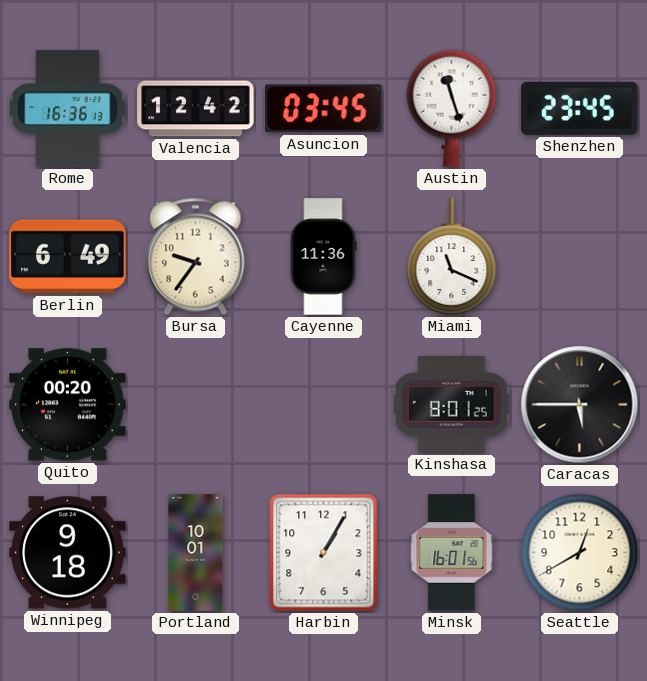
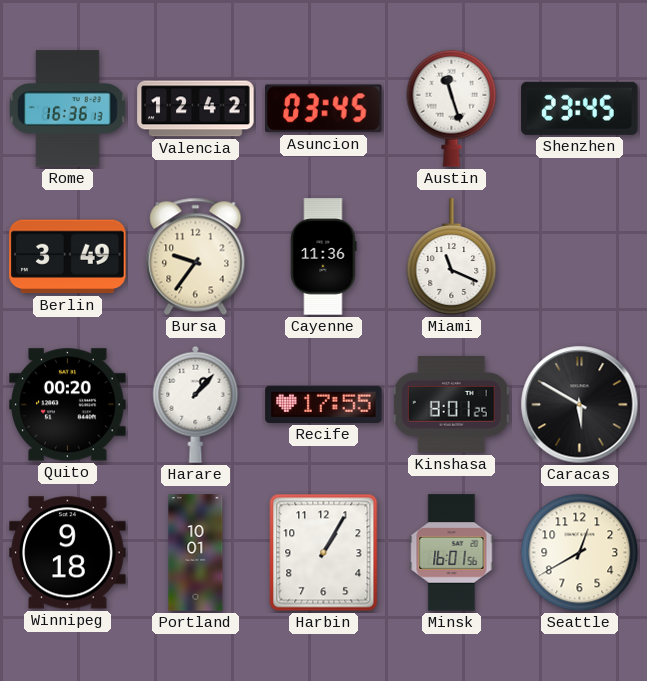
Berlin: 6:49 -> 3:49
Harare: none -> 1:07
Recife: none -> 17:55
Caracas: 5:45 -> 5:50
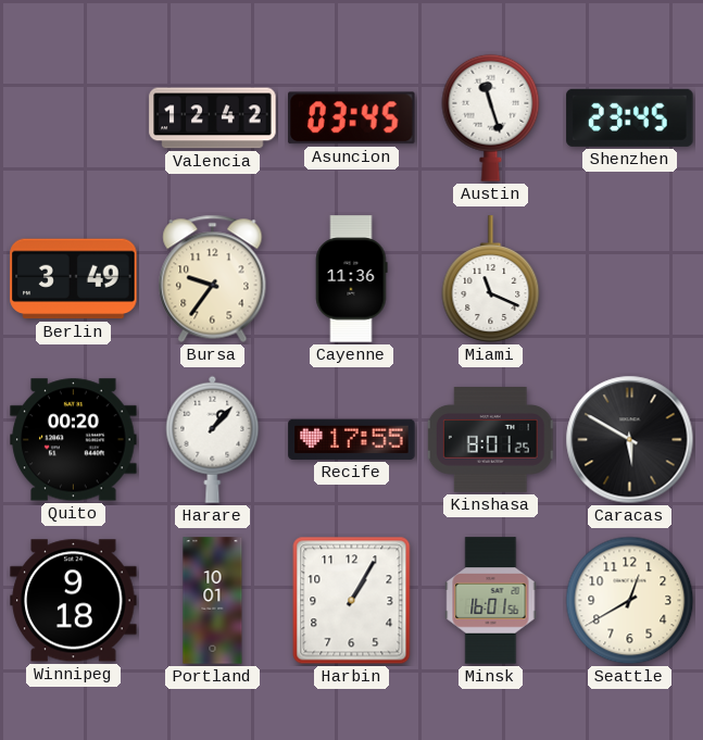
Rome: 16:36 -> none
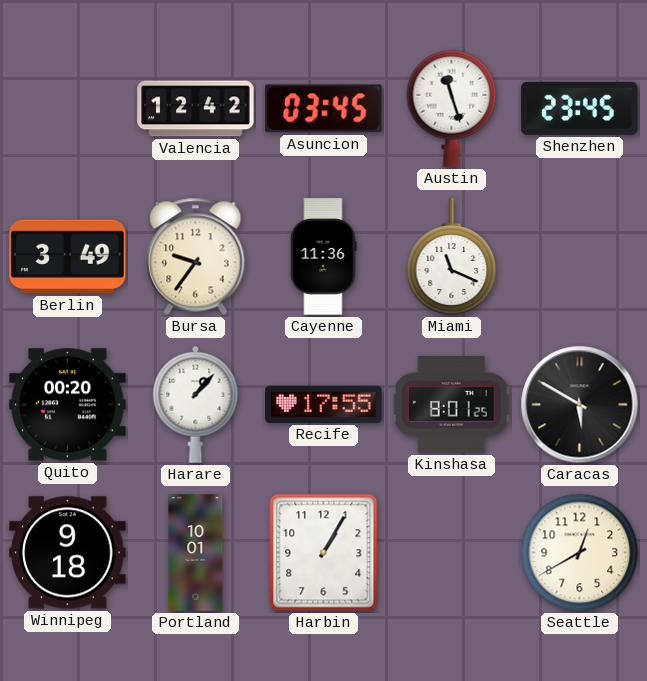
Minsk: 16:01 -> none
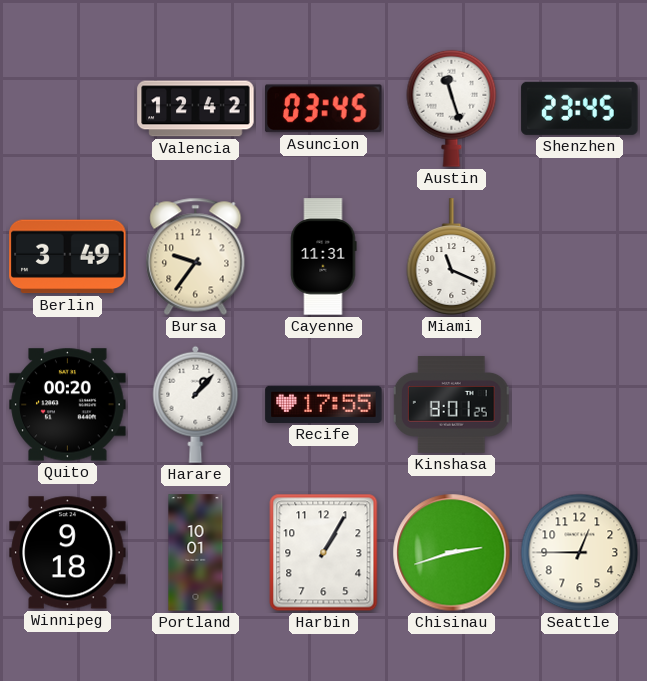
Cayenne: 11:36 -> 11:31
Caracas: 5:50 -> none
Chisinau: none -> 2:42
Seattle: 12:40 -> 12:45
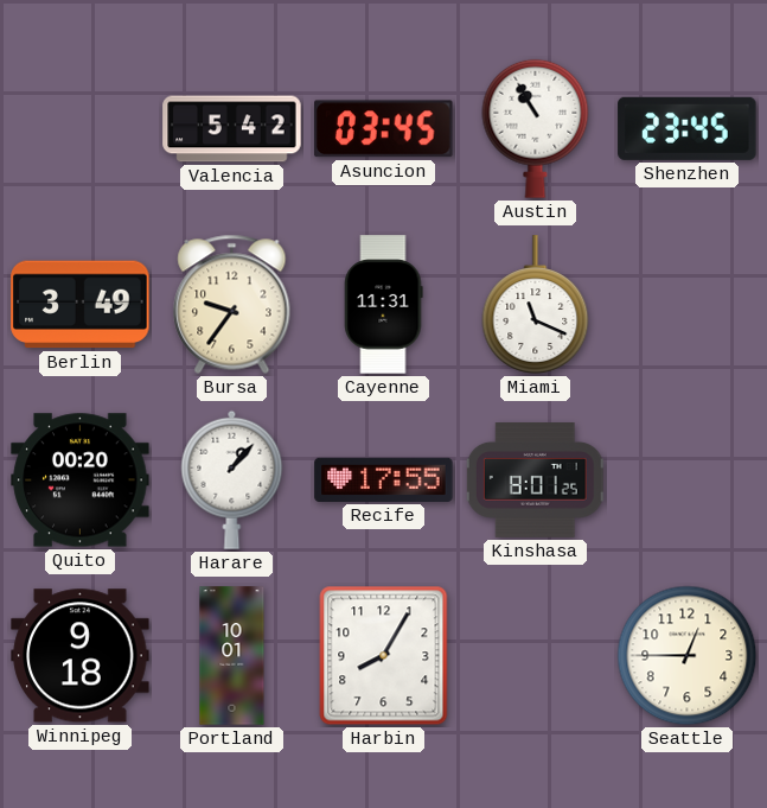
Valencia: 12:42 -> 5:42
Austin: 11:27 -> 10:55
Harbin: 1:05 -> 8:05
Chisinau: 2:42 -> none
